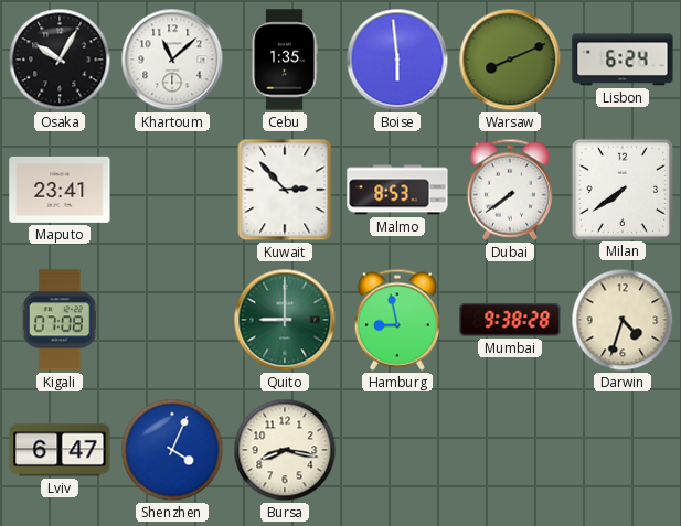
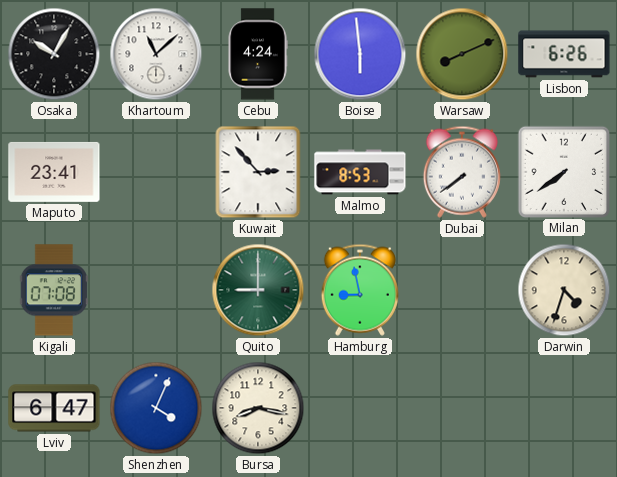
Cebu: 1:35 -> 4:24
Lisbon: 6:24 -> 6:26
Mumbai: 9:38 -> none
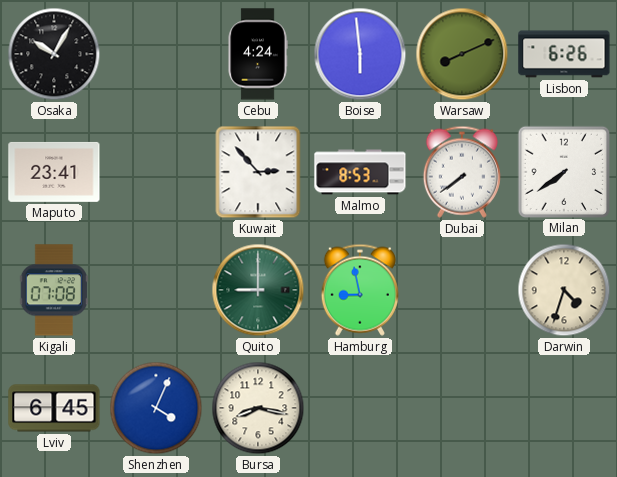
Khartoum: 11:08 -> none
Lviv: 6:47 -> 6:45
